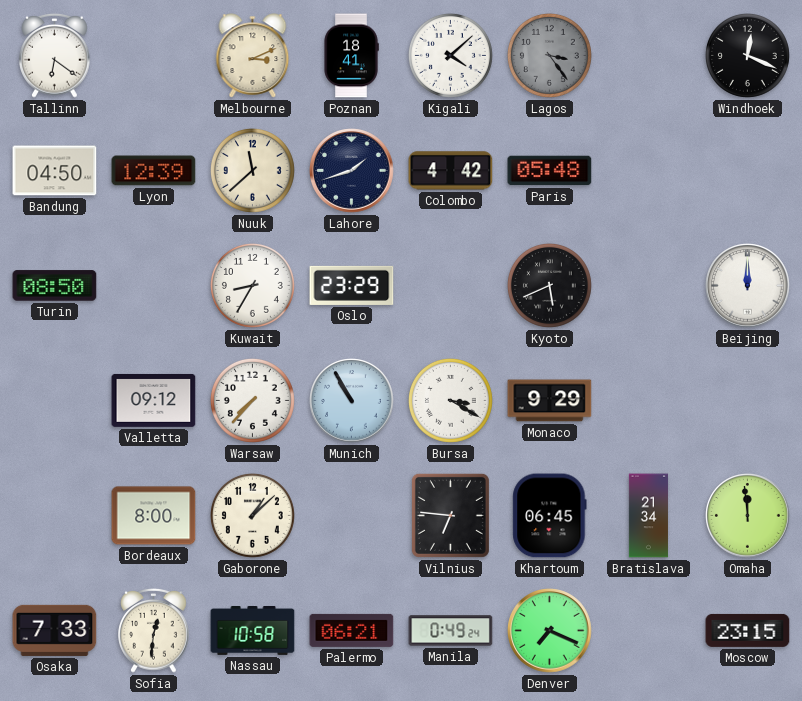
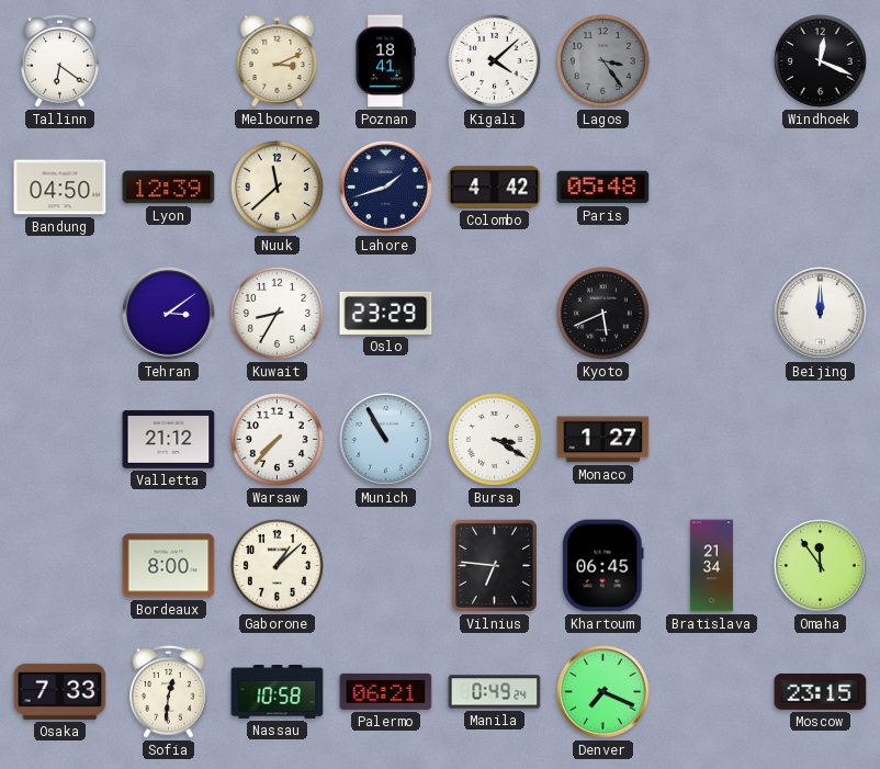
Turin: 08:50 -> none
Tehran: none -> 3:09
Valletta: 09:12 -> 21:12
Monaco: 9:29 -> 1:27
Omaha: 11:59 -> 11:54
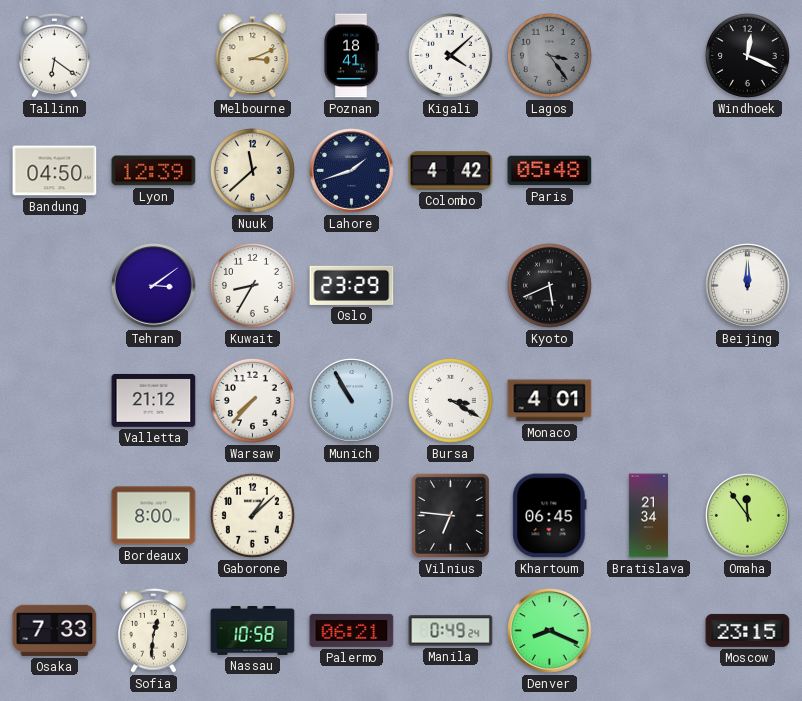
Monaco: 1:27 -> 4:01
Denver: 7:19 -> 8:19
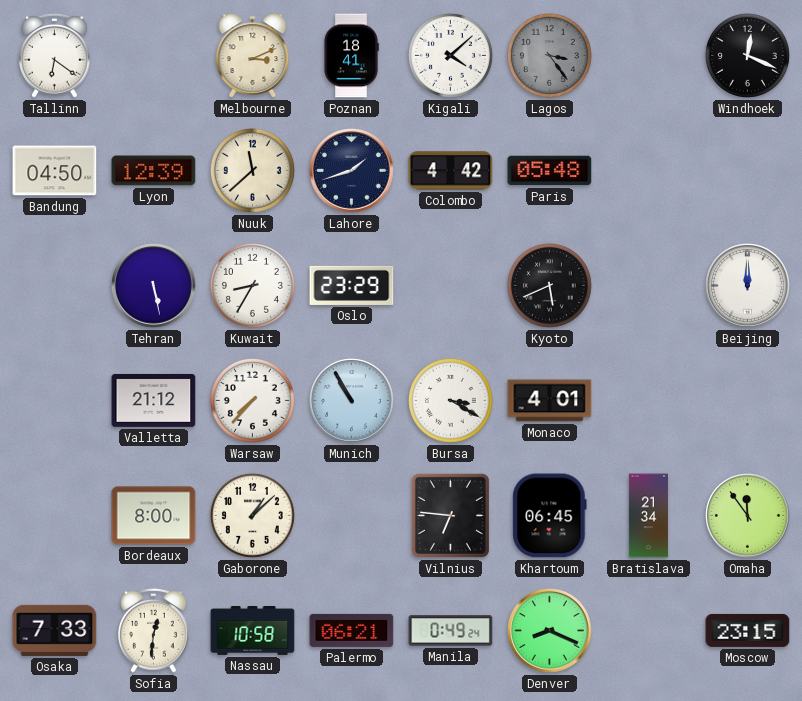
Tehran: 3:09 -> 5:28
